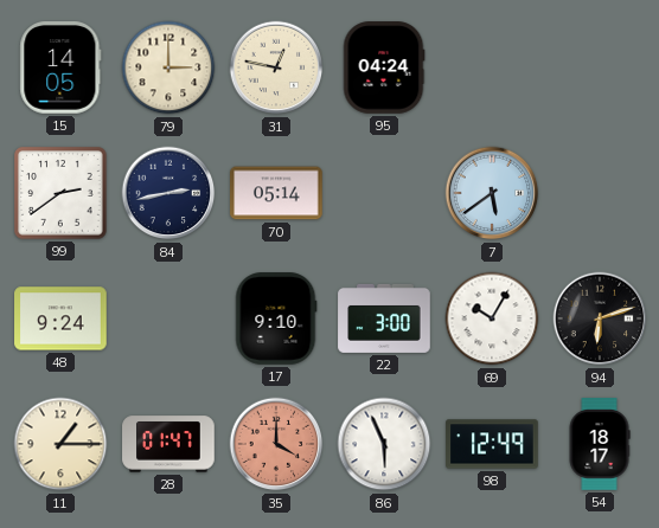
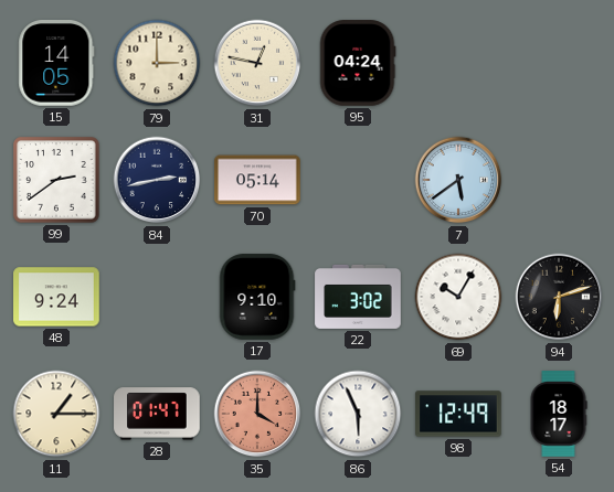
22: 3:00 -> 3:02
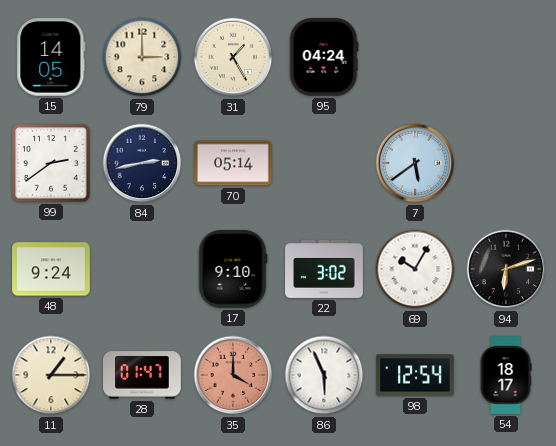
31: 12:47 -> 1:25
98: 12:49 -> 12:54
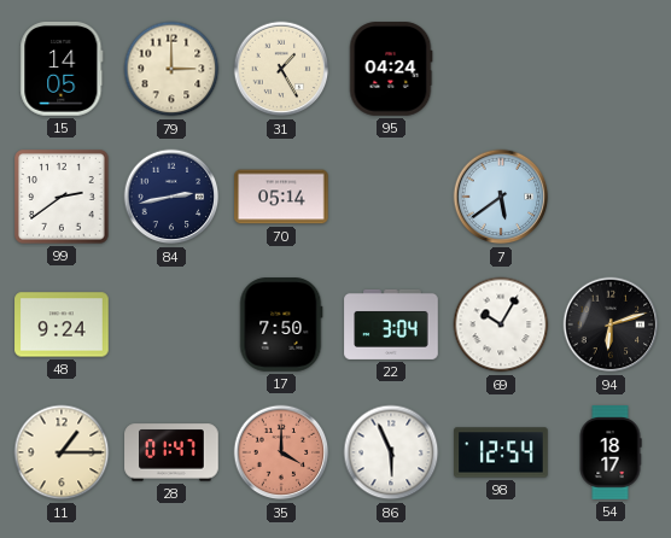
17: 9:10 -> 7:50
22: 3:02 -> 3:04
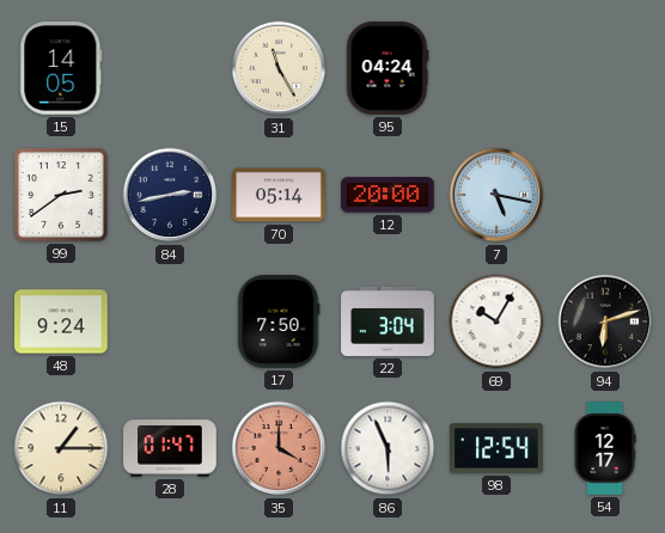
79: 3:00 -> none
31: 1:25 -> 11:25
12: none -> 20:00
7: 5:39 -> 5:17
54: 18:17 -> 12:17
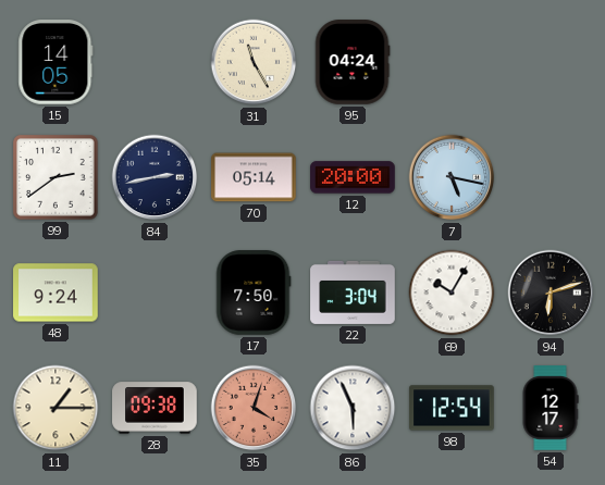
28: 01:47 -> 09:38
35: 4:00 -> 4:03
